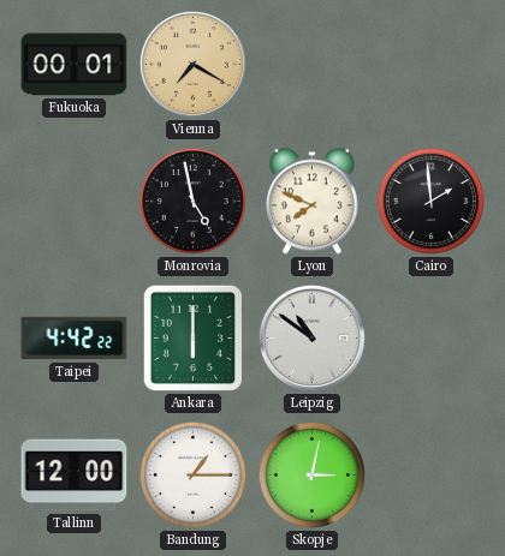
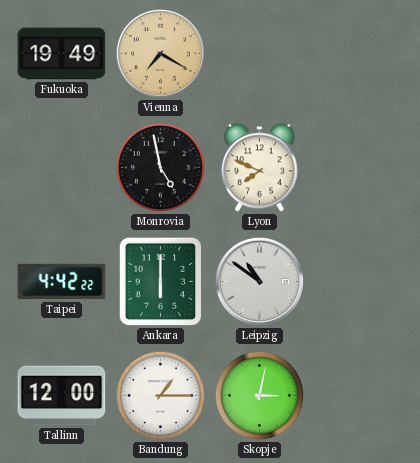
Fukuoka: 00:01 -> 19:49
Cairo: 1:59 -> none
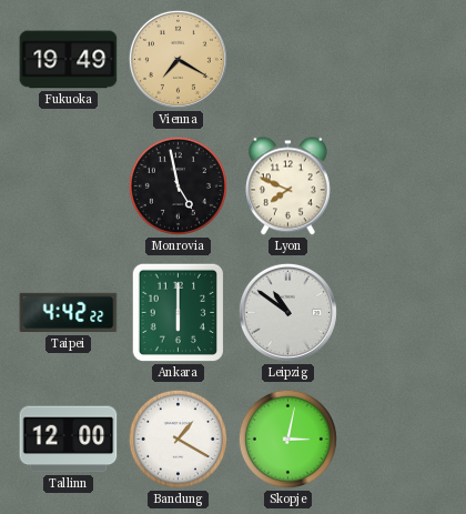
Bandung: 1:15 -> 1:20
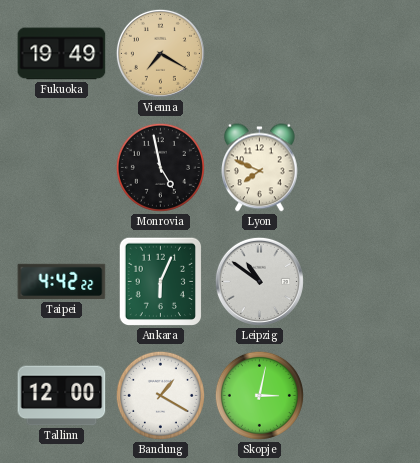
Ankara: 6:00 -> 6:04
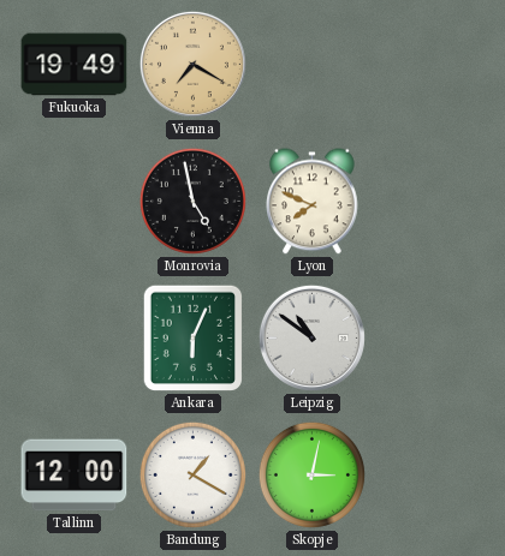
Taipei: 4:42 -> none
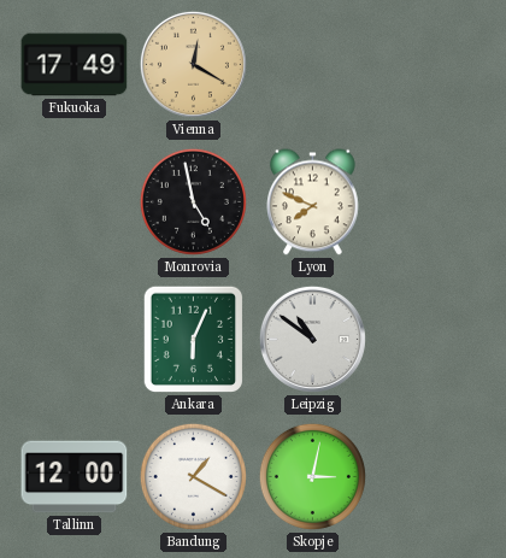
Fukuoka: 19:49 -> 17:49
Vienna: 7:20 -> 12:20
